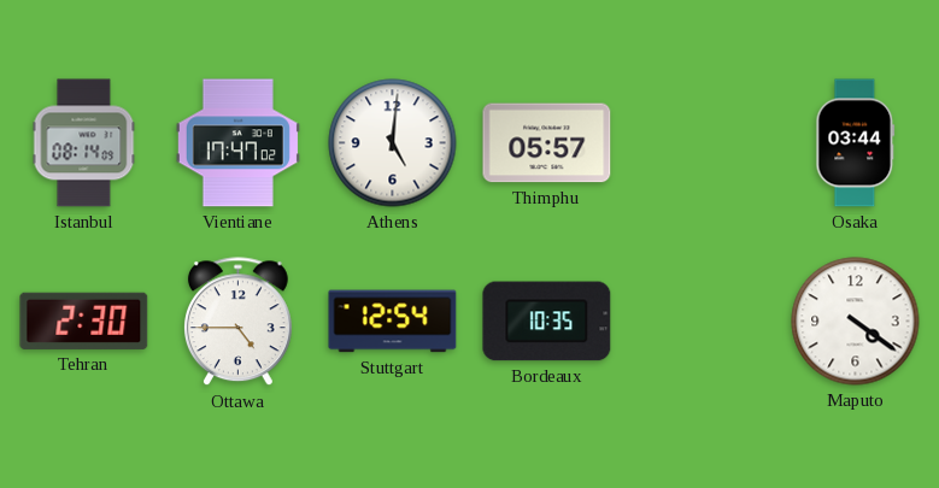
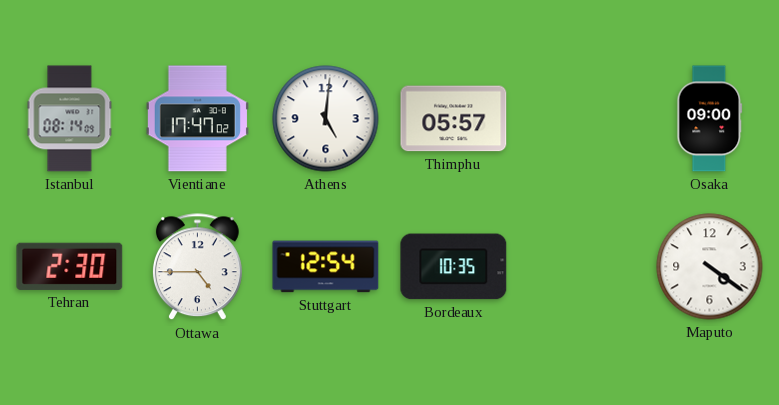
Osaka: 03:44 -> 09:00
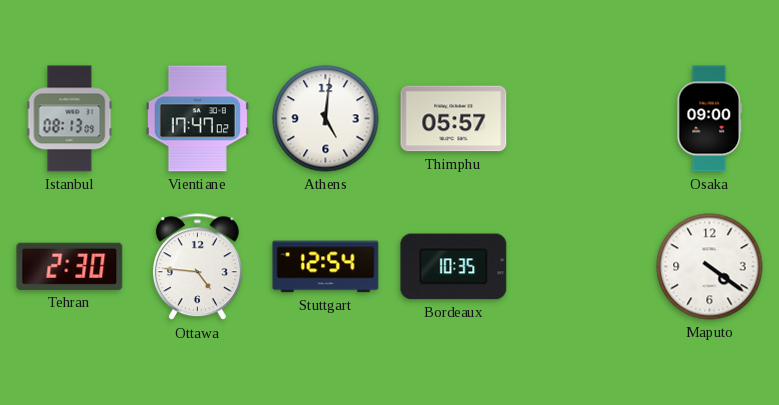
Istanbul: 08:14 -> 08:13
Ottawa: 4:45 -> 4:46
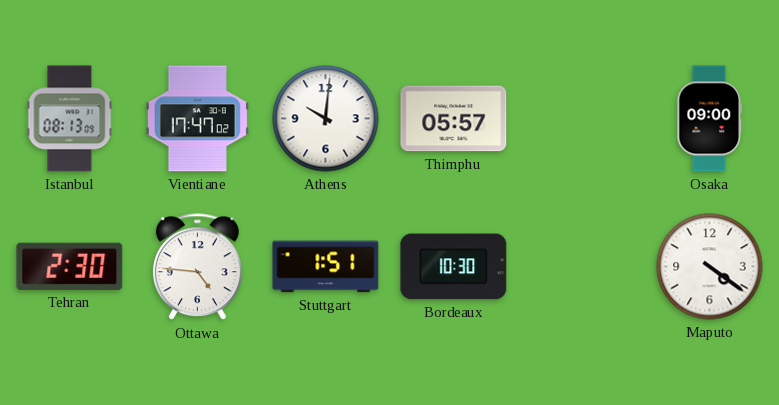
Athens: 5:01 -> 10:01
Stuttgart: 12:54 -> 1:51
Bordeaux: 10:35 -> 10:30
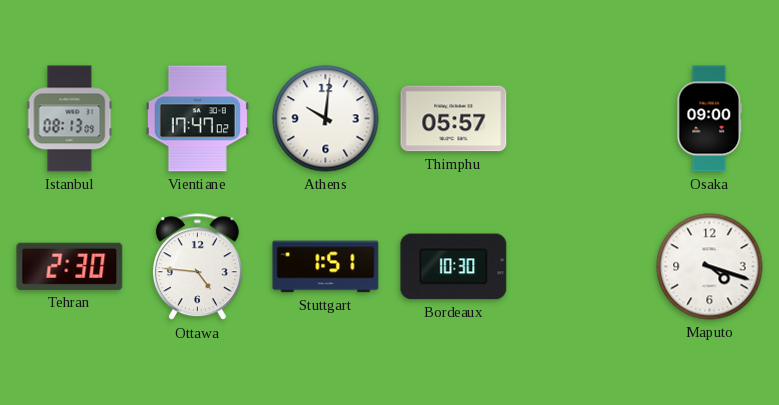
Maputo: 4:21 -> 4:18
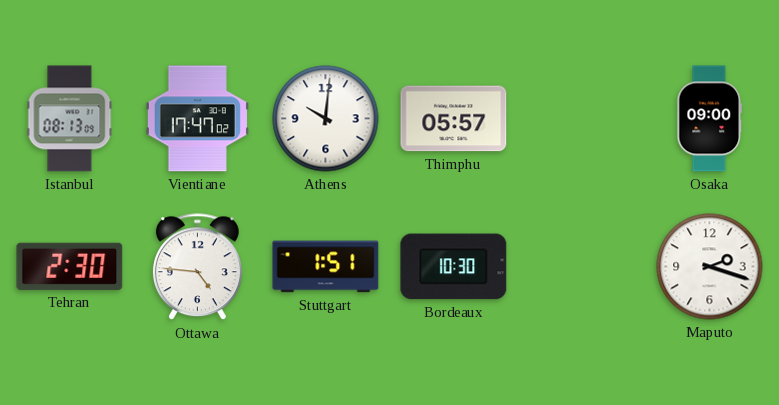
Maputo: 4:18 -> 2:18
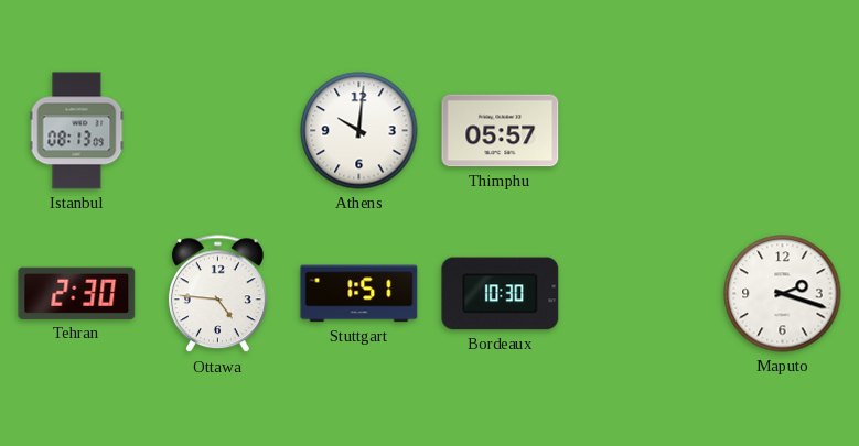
Vientiane: 17:47 -> none
Osaka: 09:00 -> none
